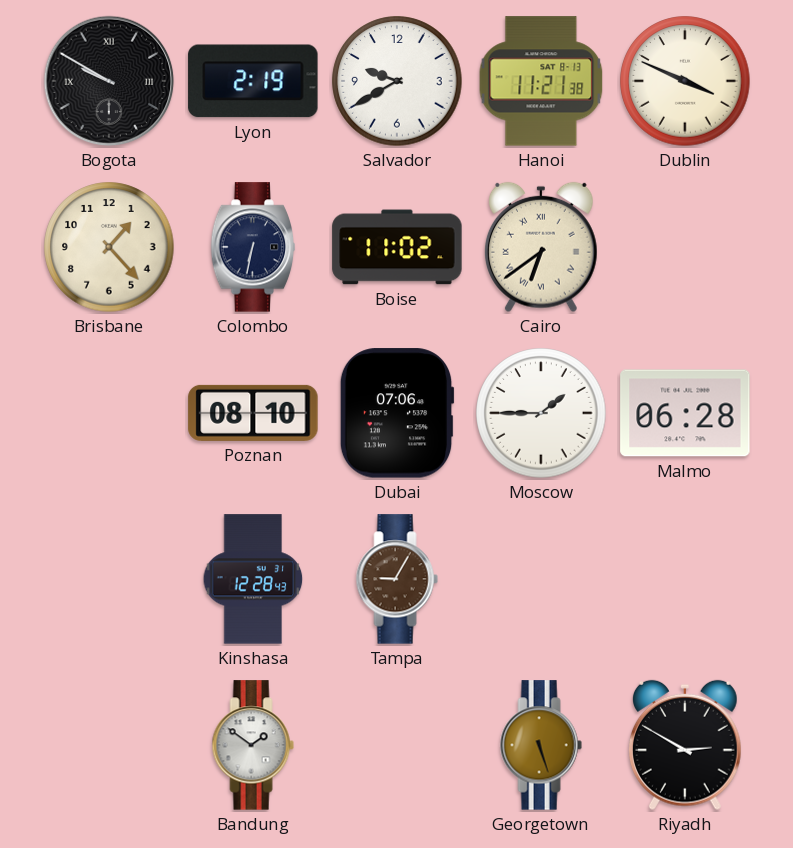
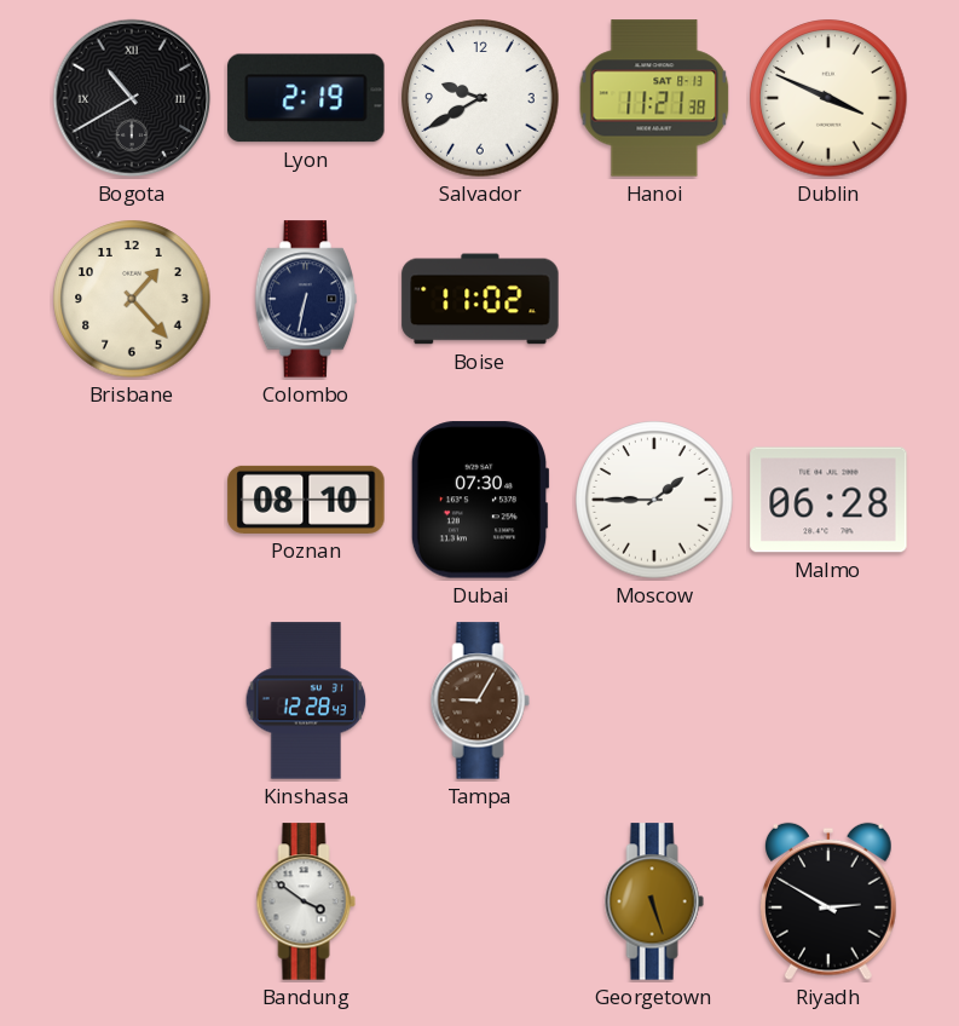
Bogota: 9:50 -> 10:40
Cairo: 6:39 -> none
Dubai: 07:06 -> 07:30
Bandung: 1:51 -> 3:51
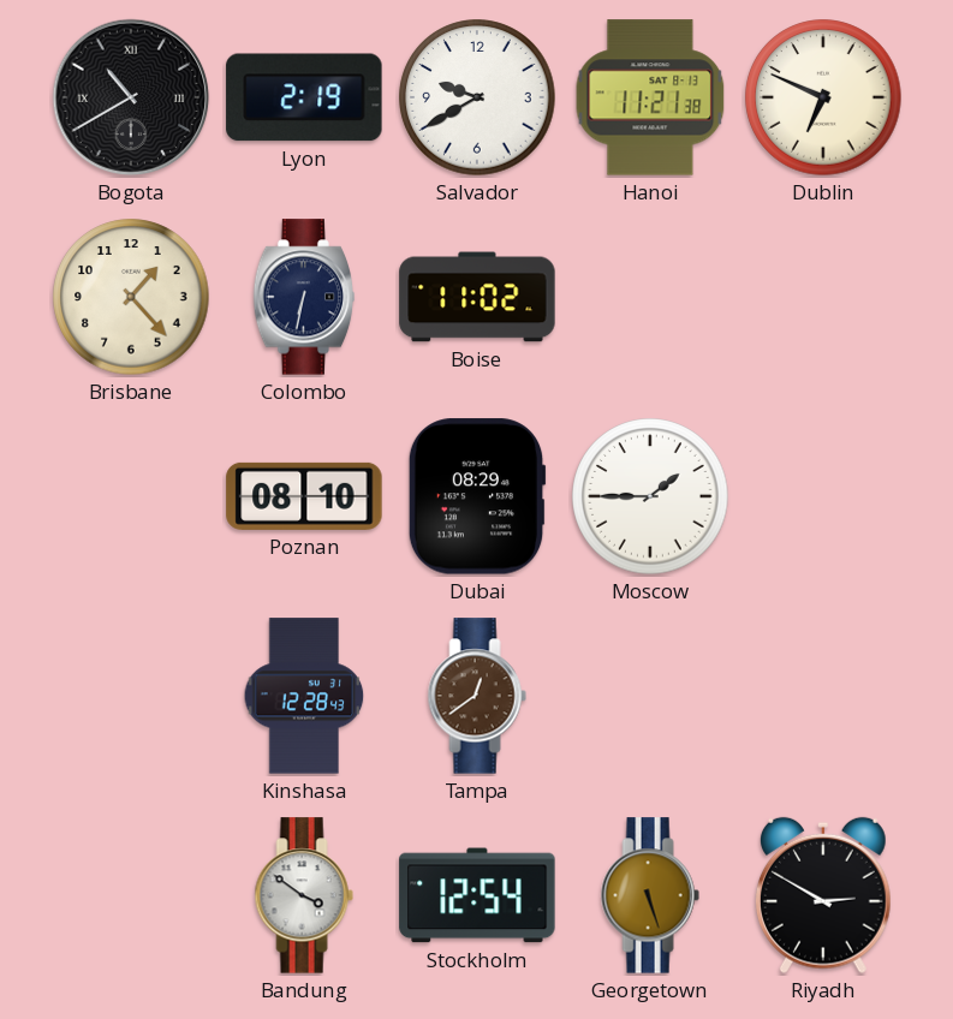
Dublin: 3:49 -> 6:49
Dubai: 07:30 -> 08:29
Malmo: 06:28 -> none
Tampa: 9:05 -> 12:39
Stockholm: none -> 12:54
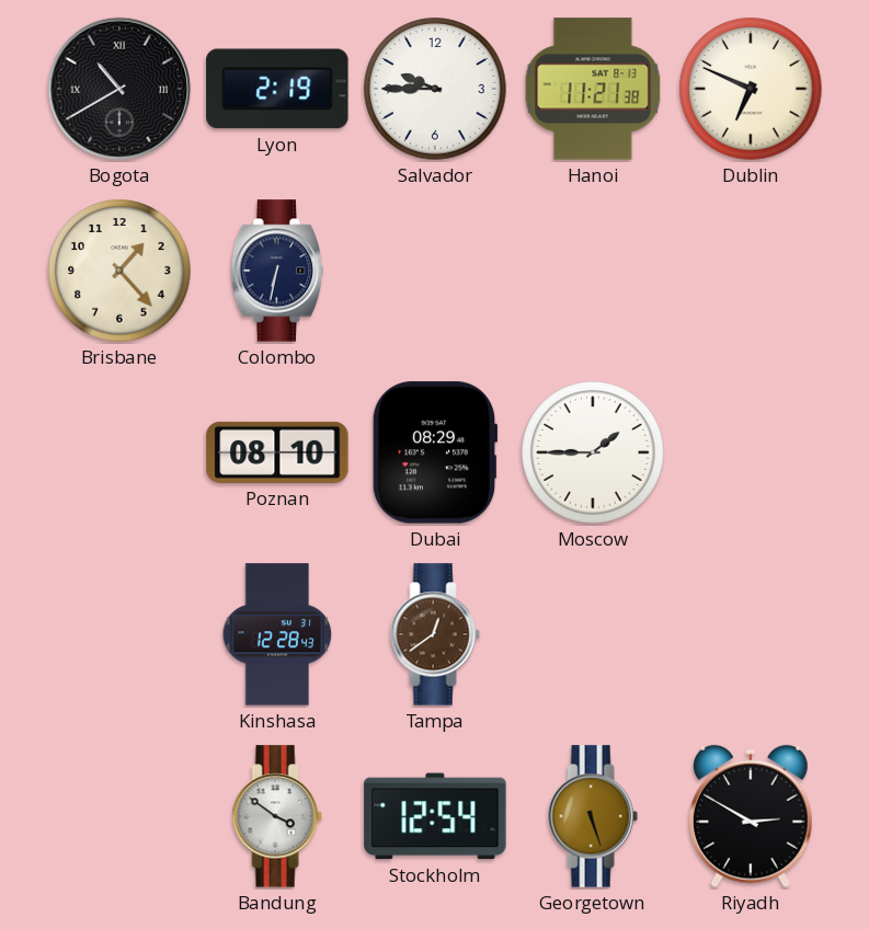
Salvador: 9:40 -> 9:45
Boise: 11:02 -> none
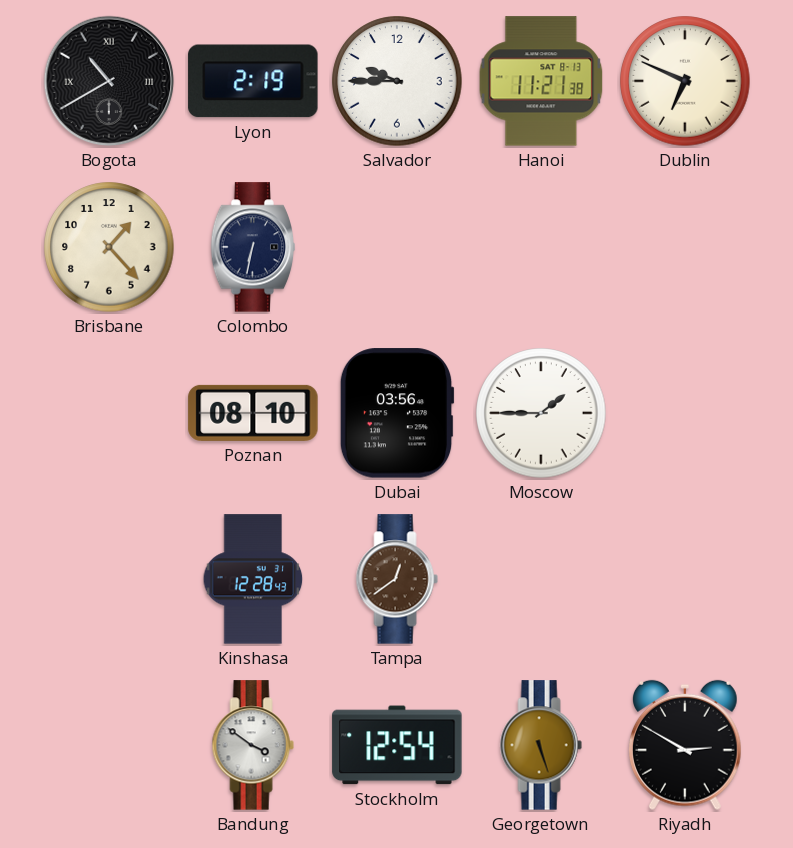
Dubai: 08:29 -> 03:56
